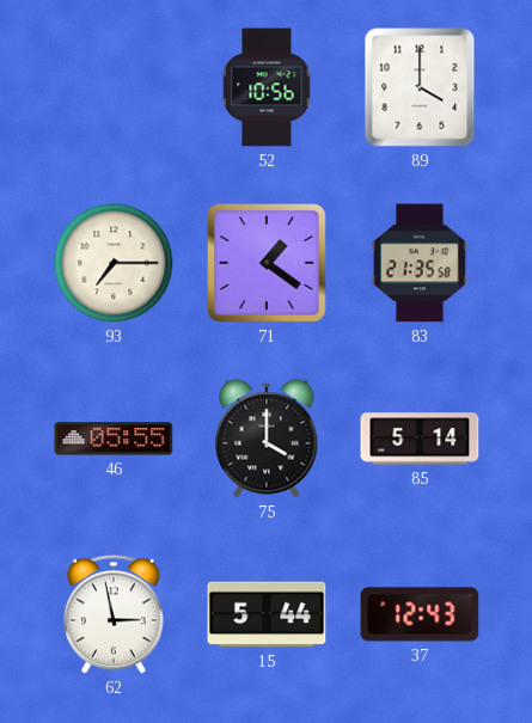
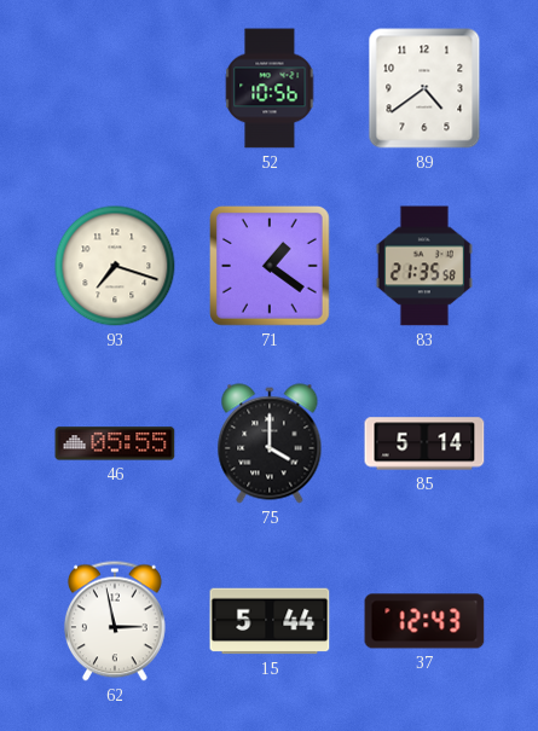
89: 4:00 -> 4:39
93: 7:15 -> 7:18
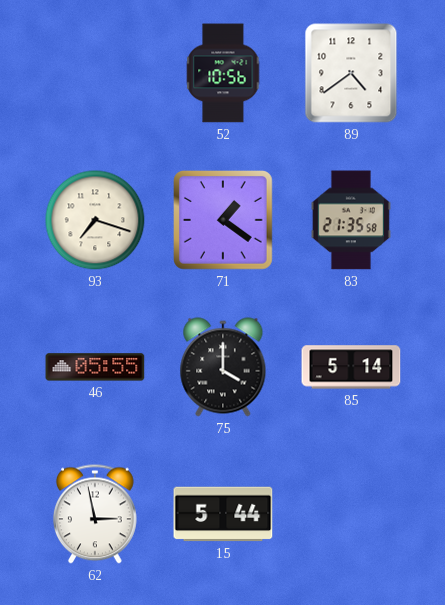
37: 12:43 -> none
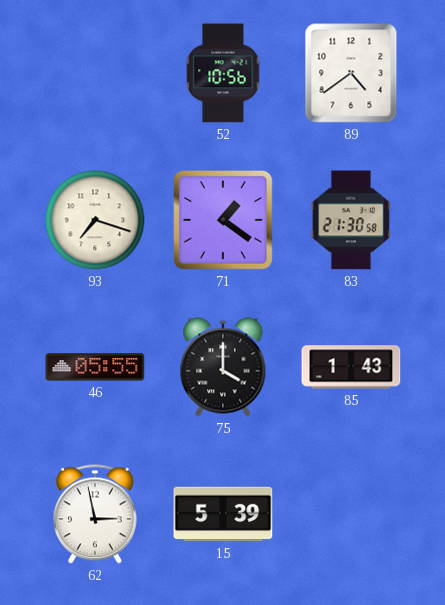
83: 21:35 -> 21:30
85: 5:14 -> 1:43
15: 5:44 -> 5:39
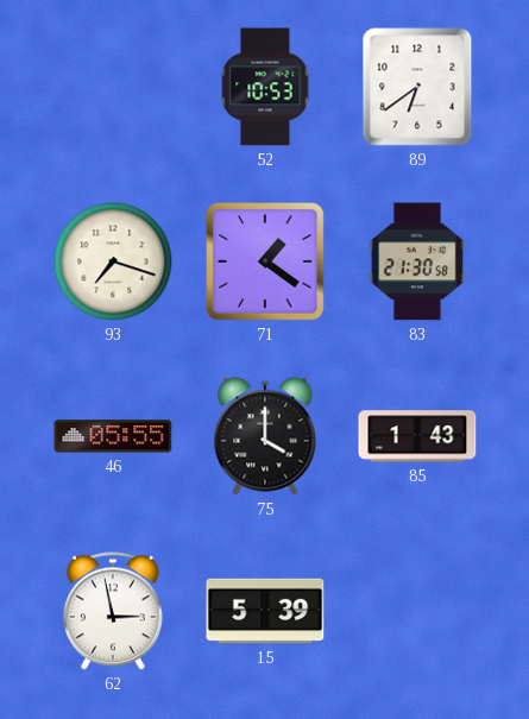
52: 10:56 -> 10:53
89: 4:39 -> 6:39
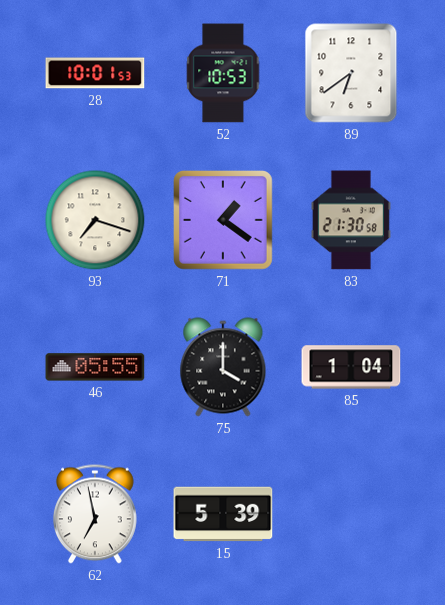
28: none -> 10:01
85: 1:43 -> 1:04
62: 2:58 -> 6:58
